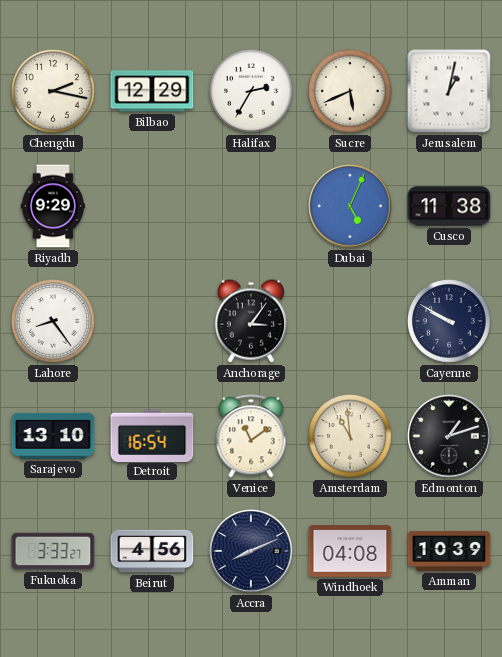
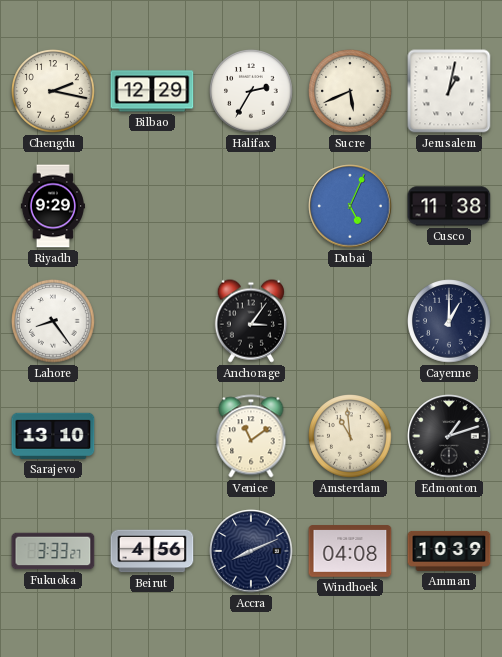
Cayenne: 9:50 -> 1:00
Detroit: 16:54 -> none
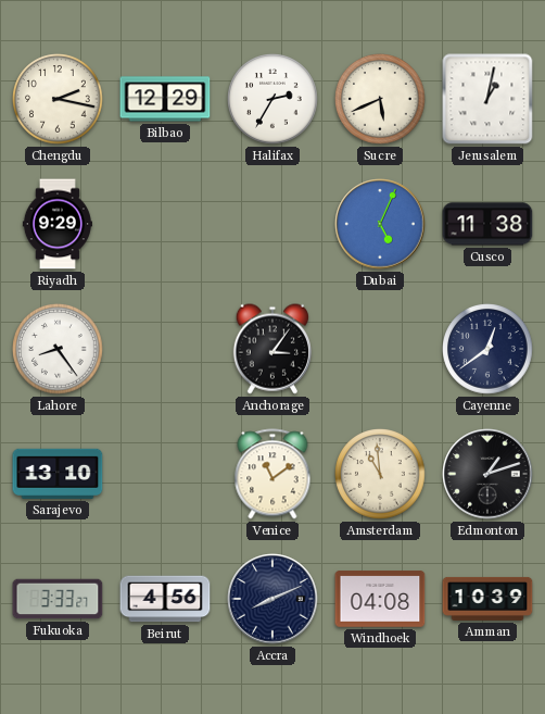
Cayenne: 1:00 -> 12:39
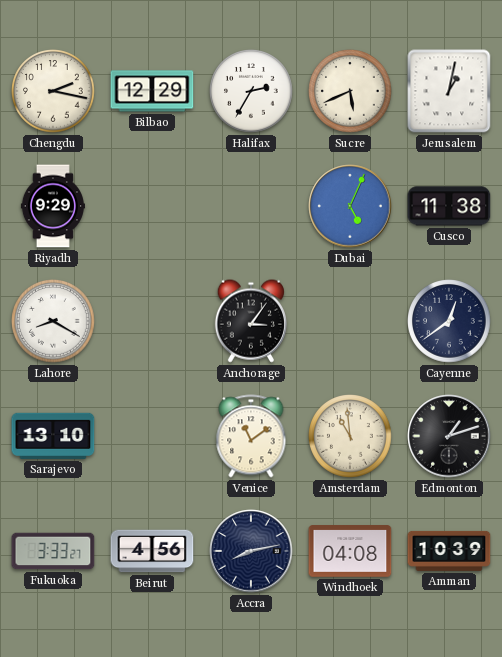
Lahore: 8:24 -> 8:20
Accra: 8:11 -> 8:13
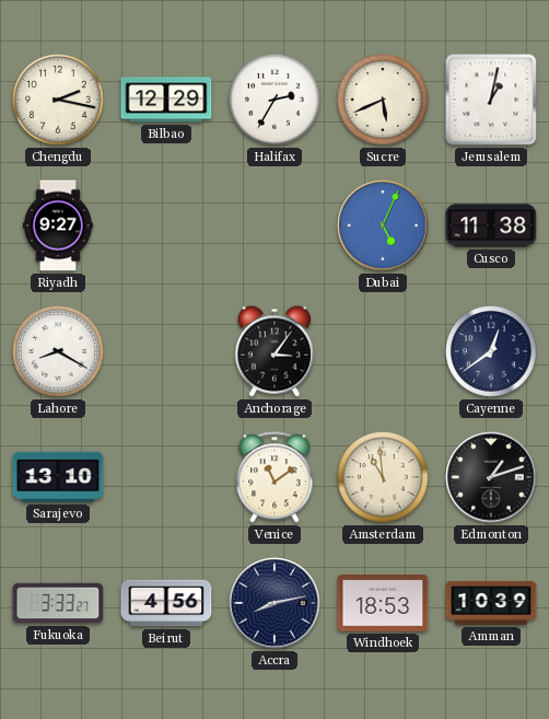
Riyadh: 9:29 -> 9:27
Windhoek: 04:08 -> 18:53
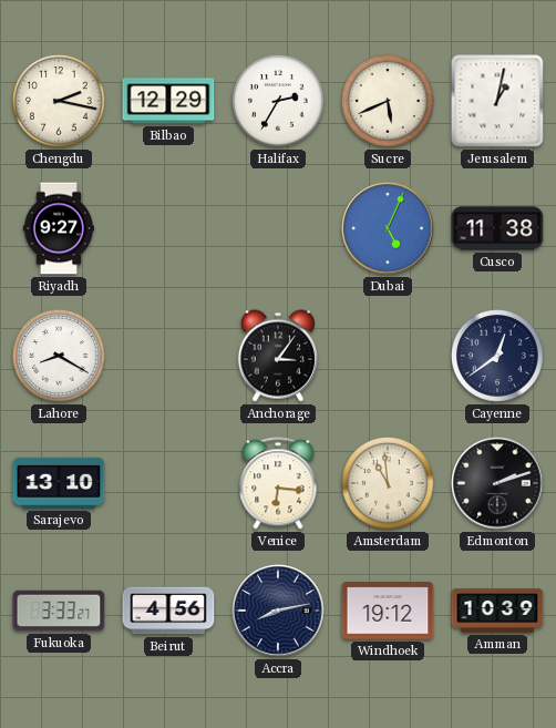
Venice: 11:09 -> 6:16
Edmonton: 1:12 -> 2:12
Windhoek: 18:53 -> 19:12
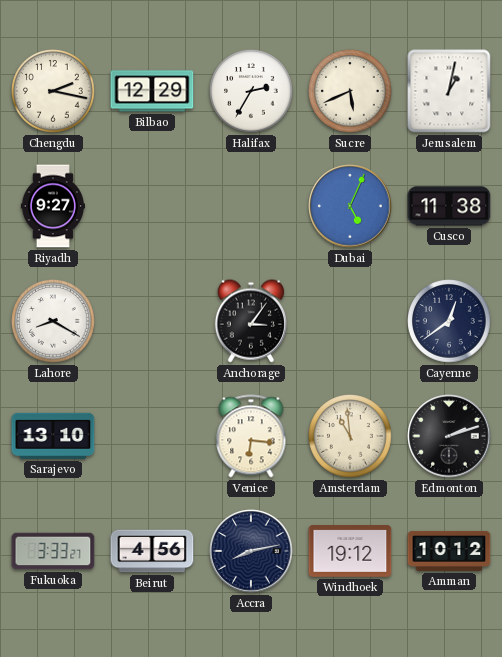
Amman: 10:39 -> 10:12
